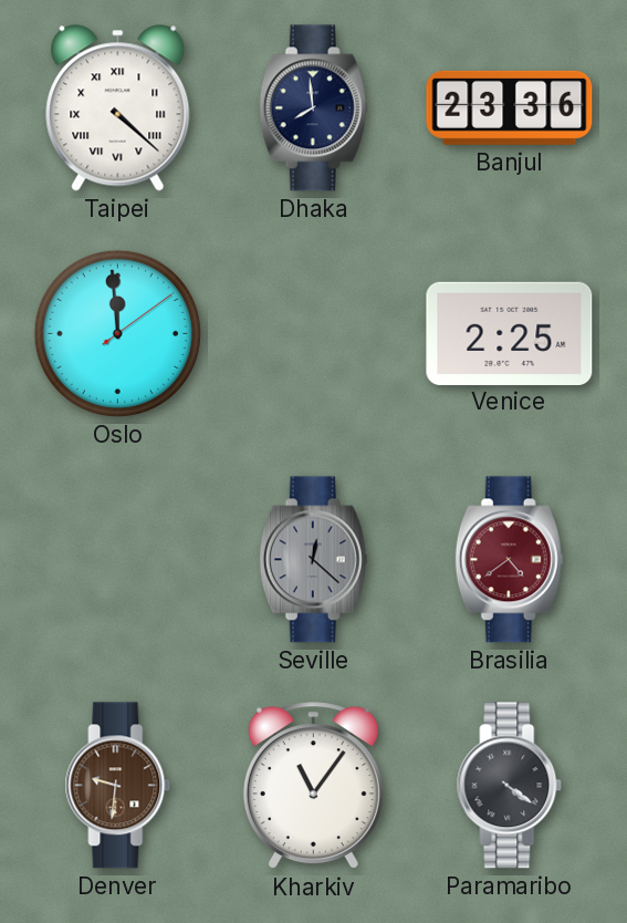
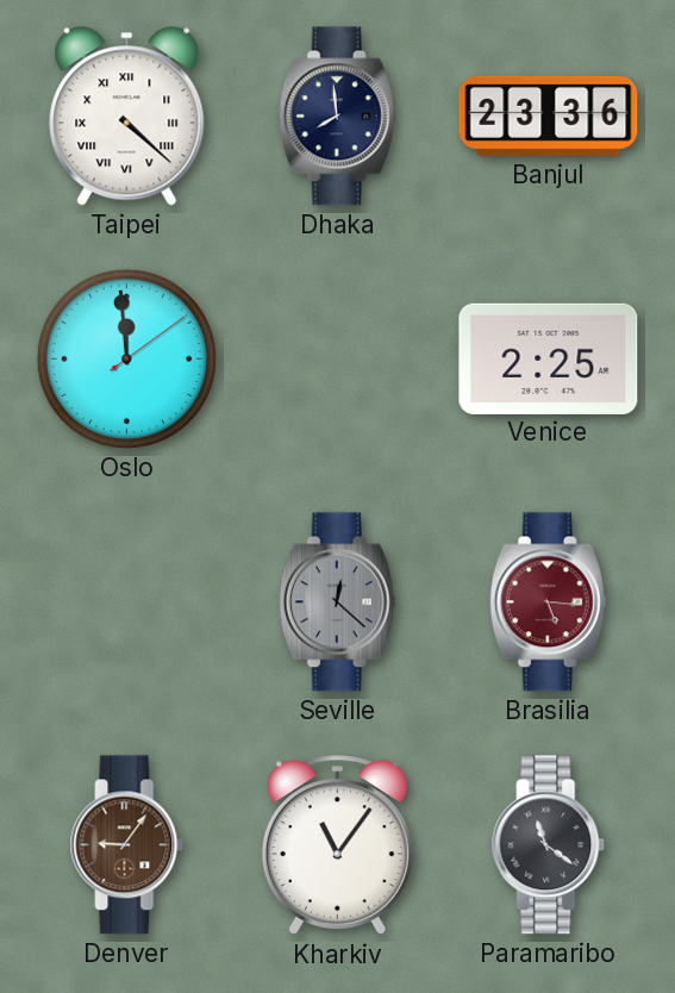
Brasilia: 4:39 -> 5:16
Denver: 9:31 -> 9:06
Paramaribo: 4:21 -> 11:21
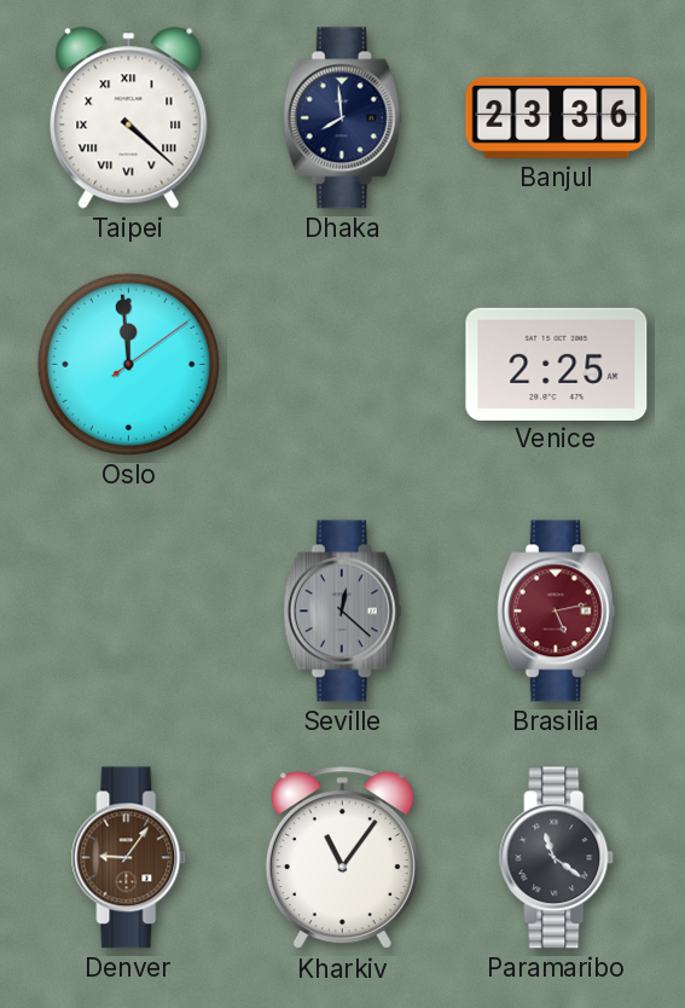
Brasilia: 5:16 -> 5:13
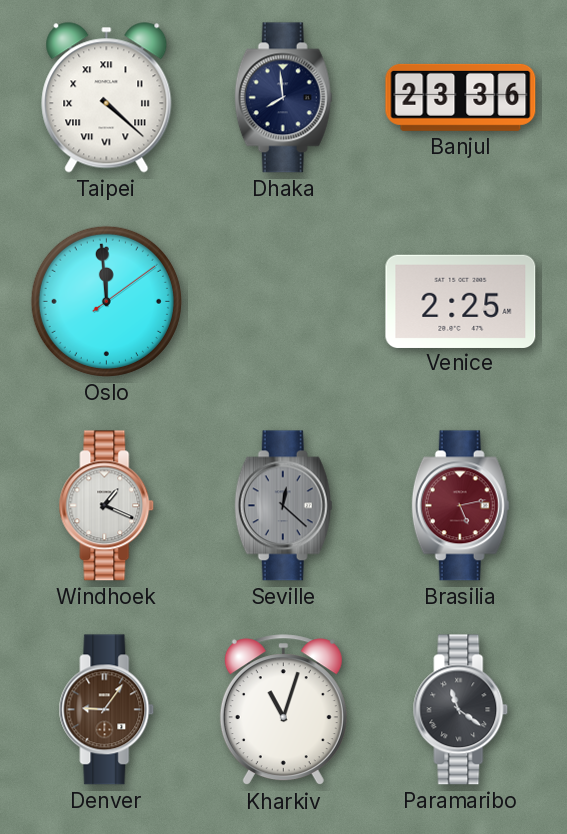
Windhoek: none -> 1:19
Kharkiv: 11:06 -> 11:03
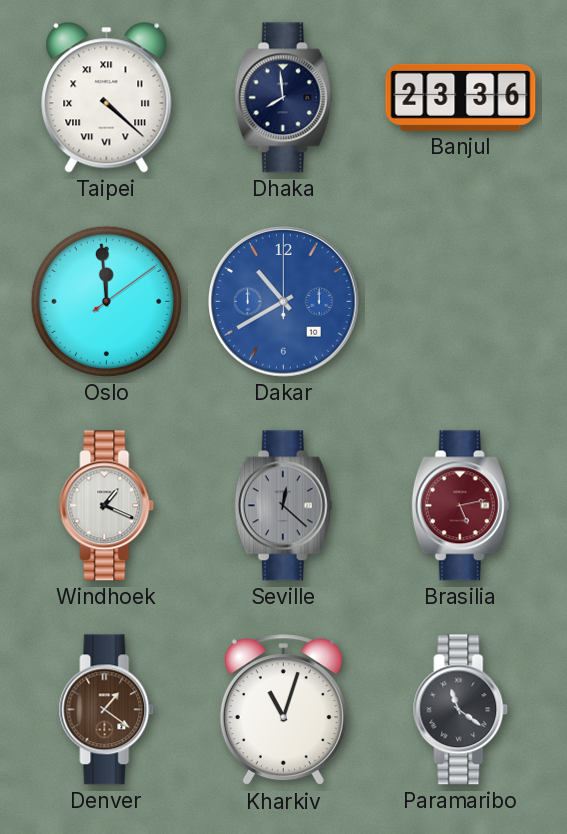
Dakar: none -> 10:40
Venice: 2:25 -> none
Denver: 9:06 -> 1:21
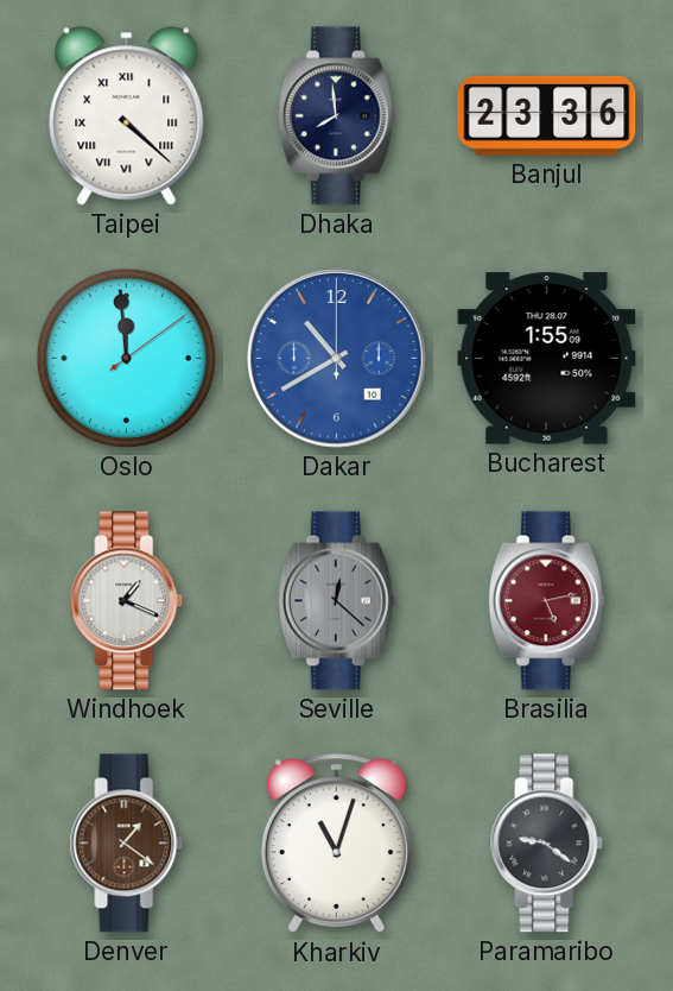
Bucharest: none -> 1:55
Paramaribo: 11:21 -> 9:21
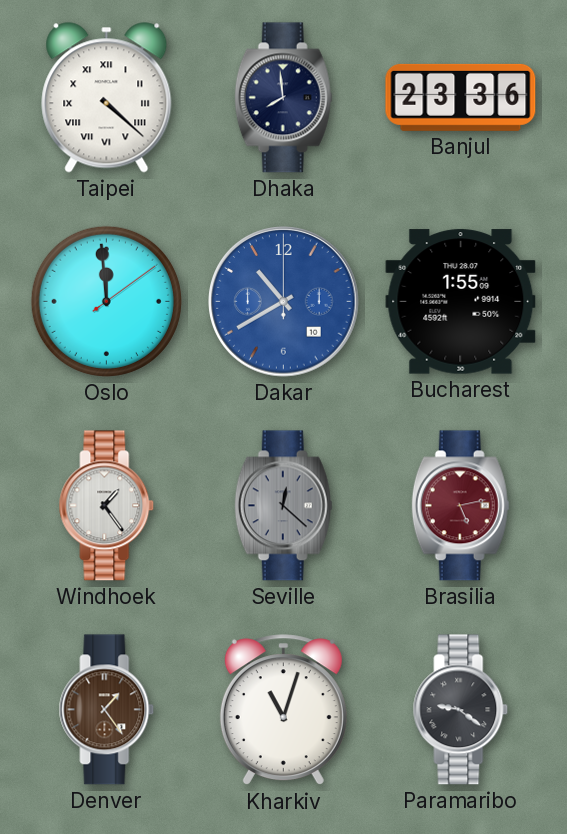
Windhoek: 1:19 -> 1:24
Denver: 1:21 -> 1:24
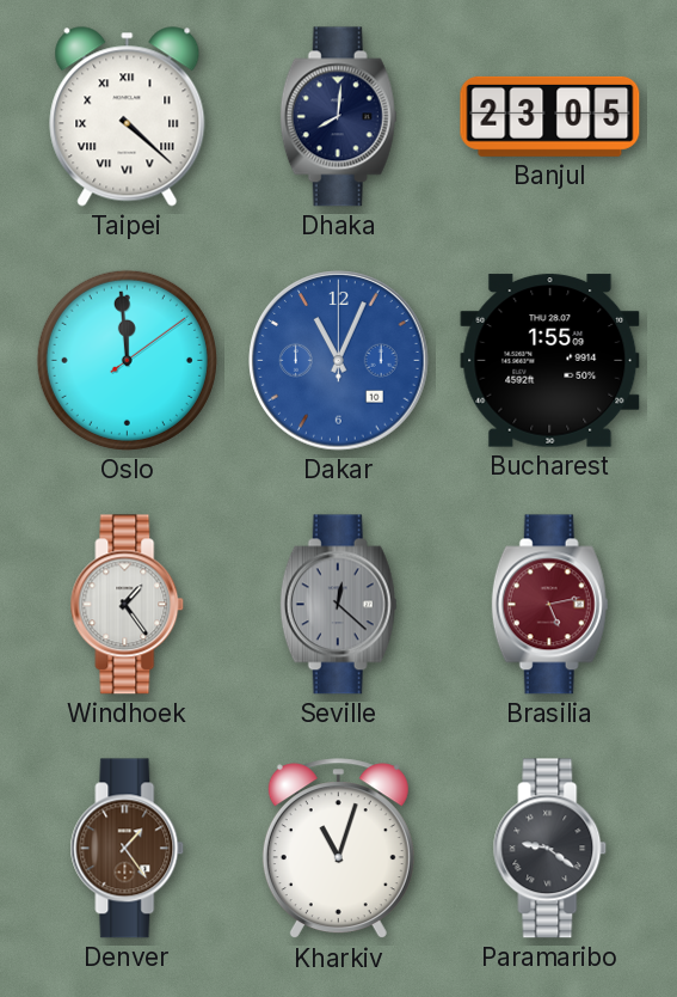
Dhaka: 7:59 -> 8:01
Banjul: 23:36 -> 23:05
Dakar: 10:40 -> 11:04
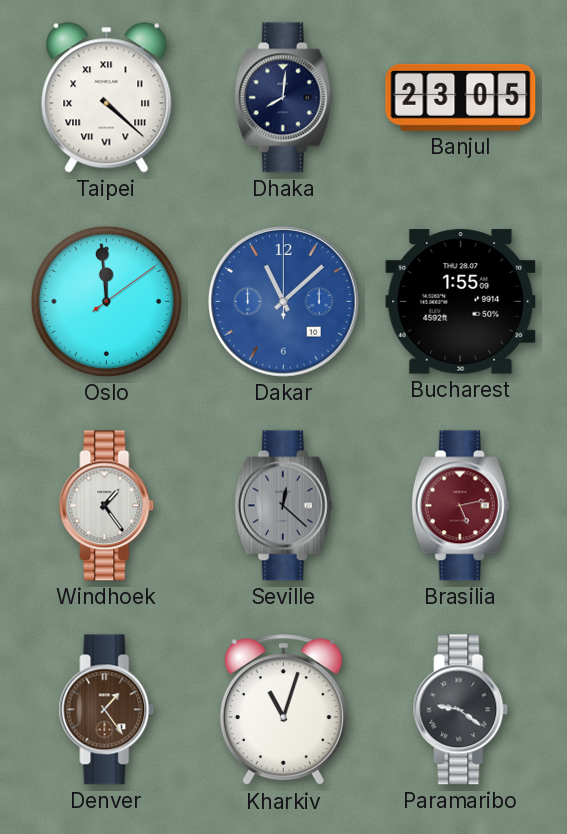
Dakar: 11:04 -> 11:08
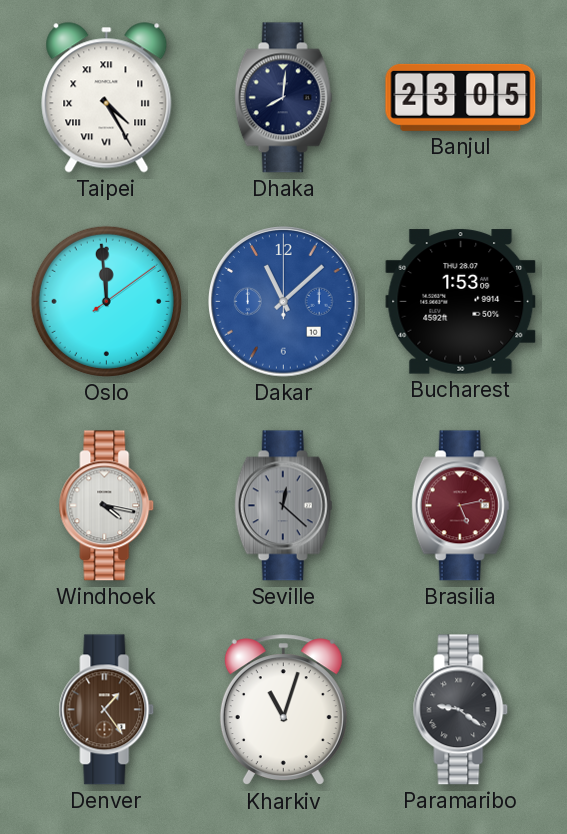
Taipei: 4:22 -> 4:25
Bucharest: 1:55 -> 1:53
Windhoek: 1:24 -> 4:17
